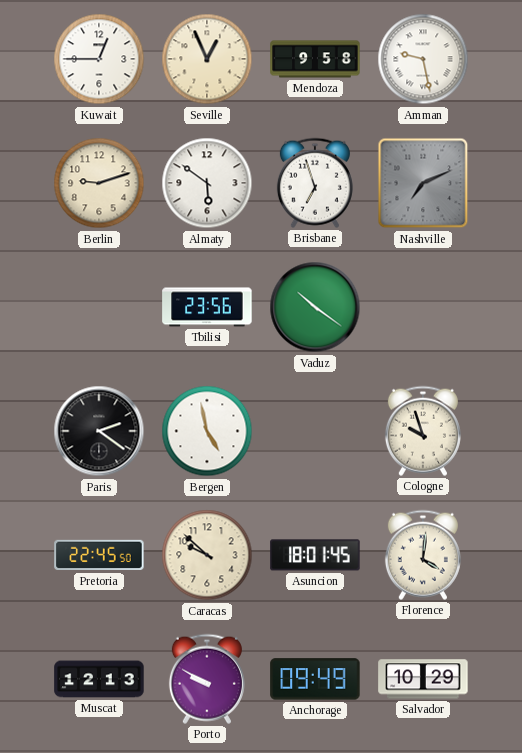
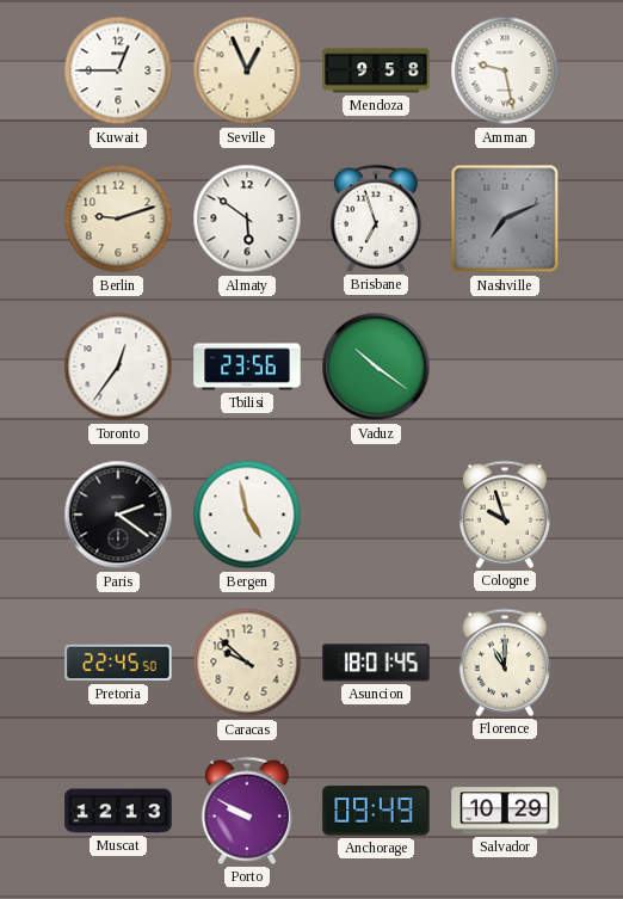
Toronto: none -> 12:36
Florence: 4:01 -> 11:00
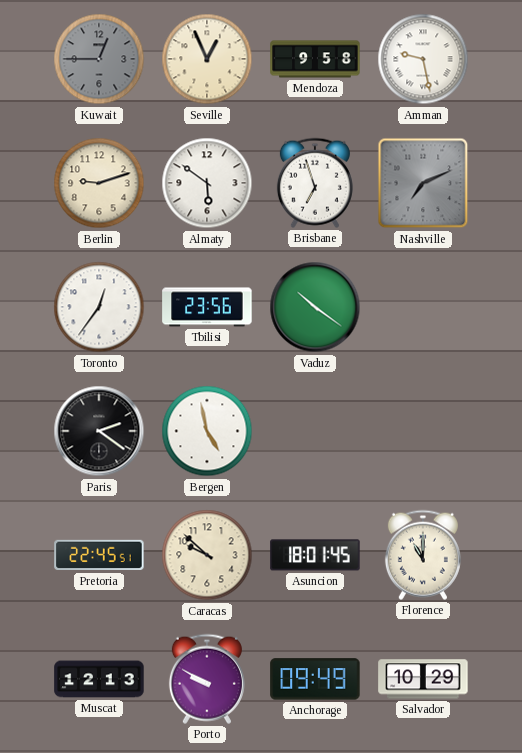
Kuwait dial: white -> grey
Cologne: 9:57 -> none
Pretoria: 22:45:50 -> 22:45:51
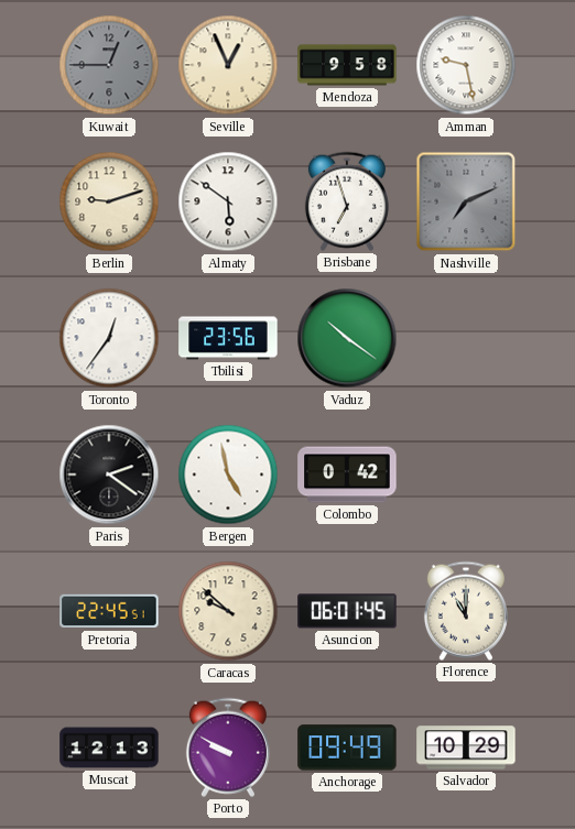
Colombo: none -> 0:42
Asuncion: 18:01 -> 06:01
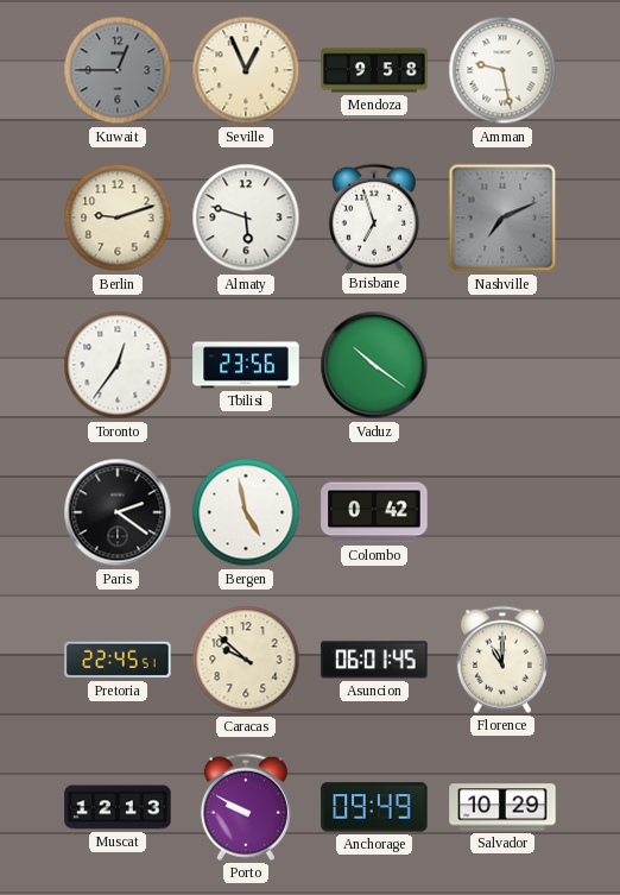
Almaty: 5:51 -> 5:48
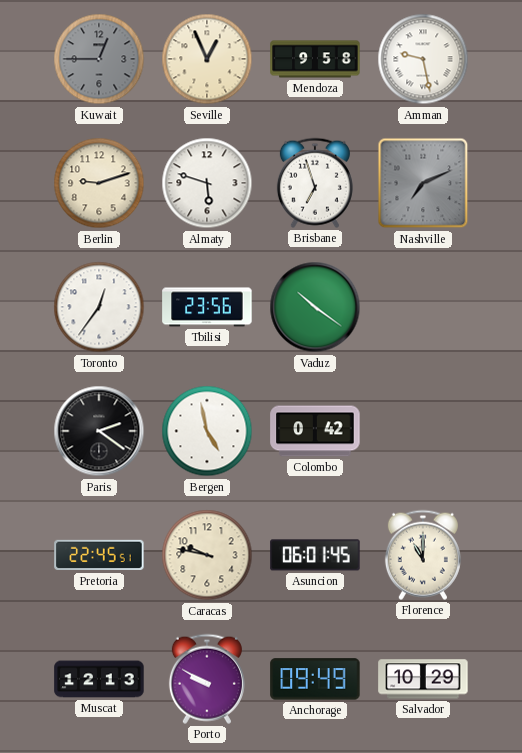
Caracas: 9:52 -> 9:47
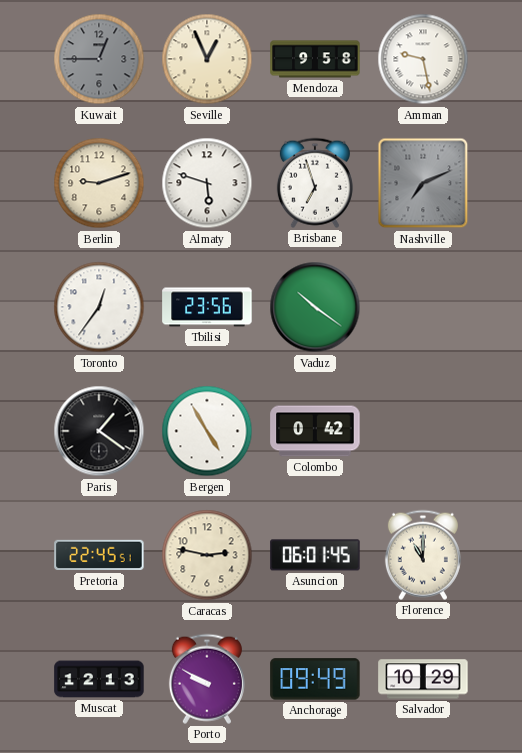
Paris: 2:21 -> 1:21
Bergen: 4:58 -> 4:55
Caracas: 9:47 -> 2:47
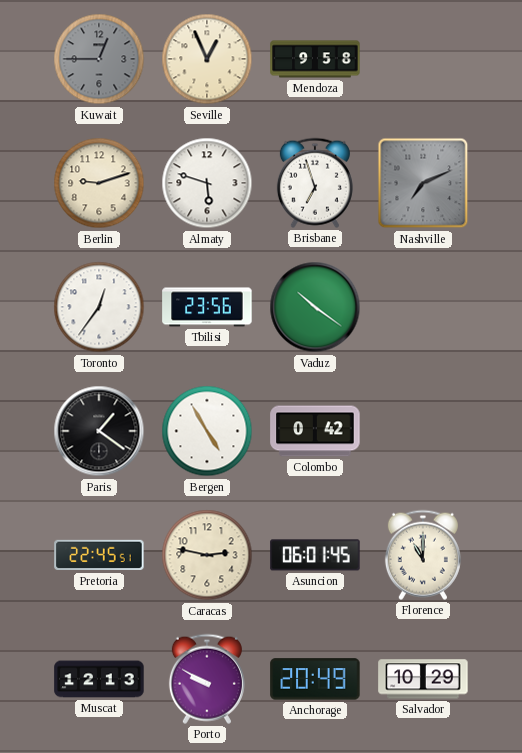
Amman: 9:28 -> none
Anchorage: 09:49 -> 20:49
